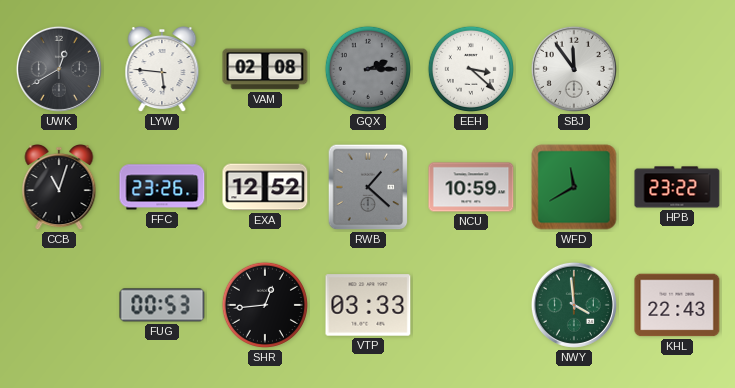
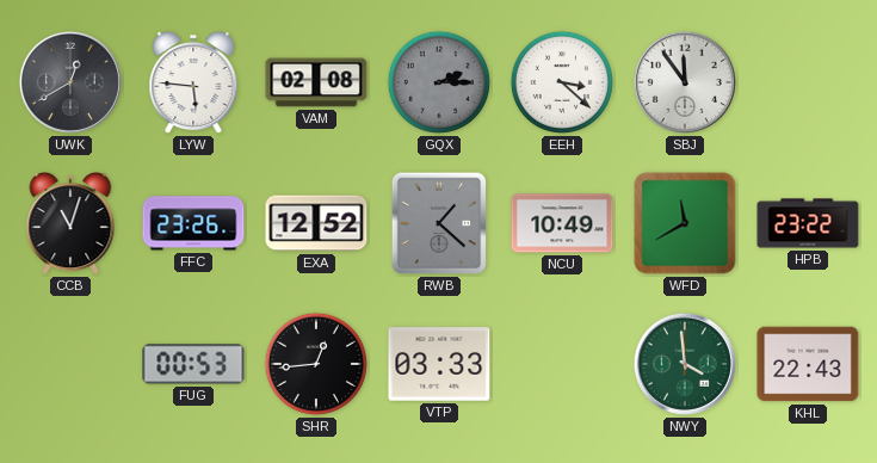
NCU: 10:59 -> 10:49
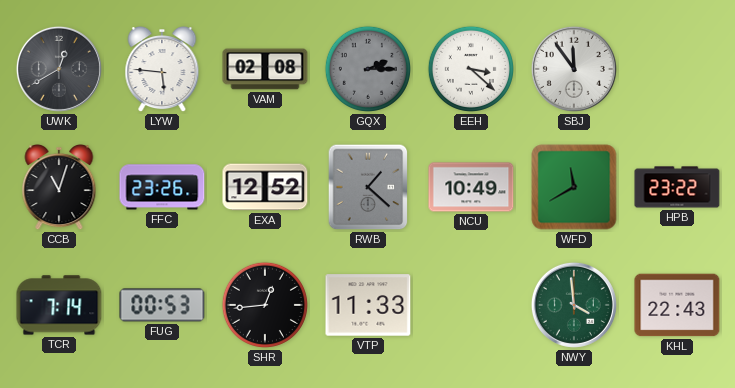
TCR: none -> 7:14
VTP: 03:33 -> 11:33
